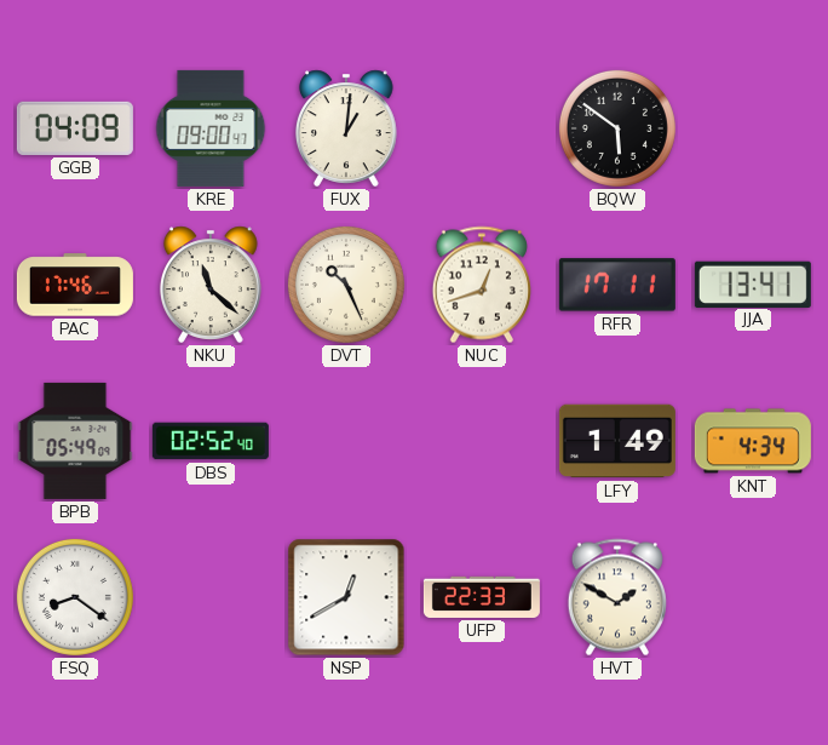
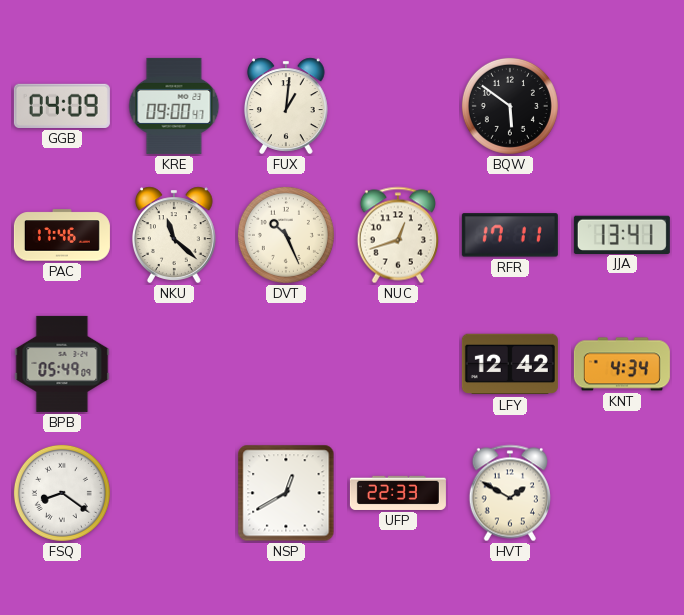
DBS: 02:52 -> none
LFY: 1:49 -> 12:42
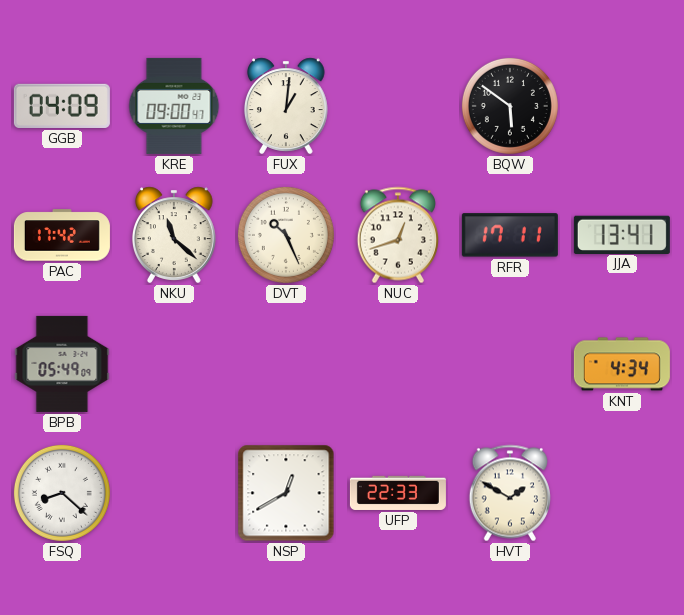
PAC: 17:46 -> 17:42
LFY: 12:42 -> none
FSQ: 8:21 -> 8:22
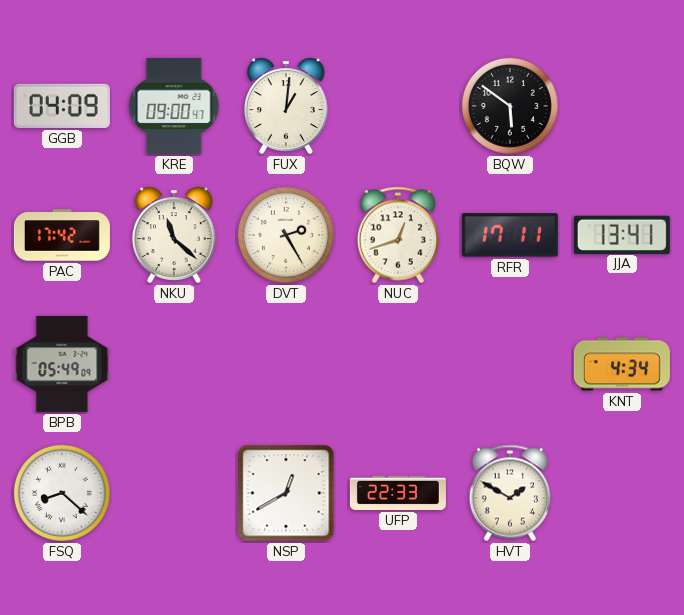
DVT: 10:26 -> 2:25
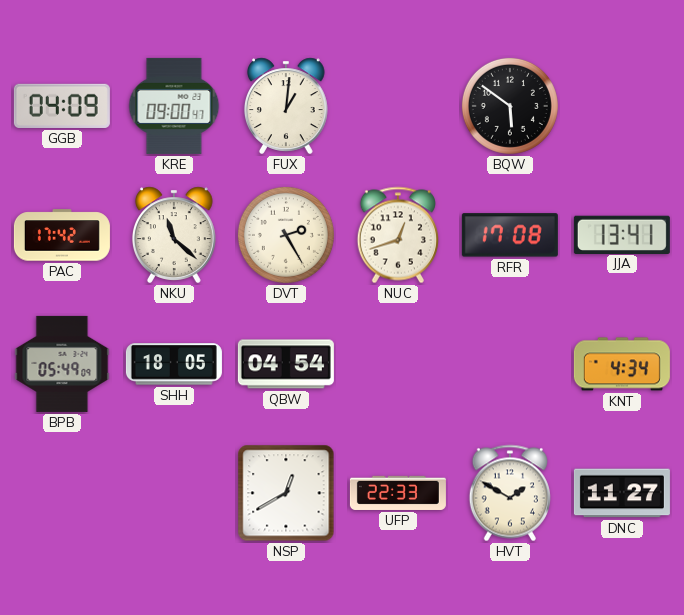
RFR: 17:11 -> 17:08
SHH: none -> 18:05
QBW: none -> 04:54
FSQ: 8:22 -> none
DNC: none -> 11:27
